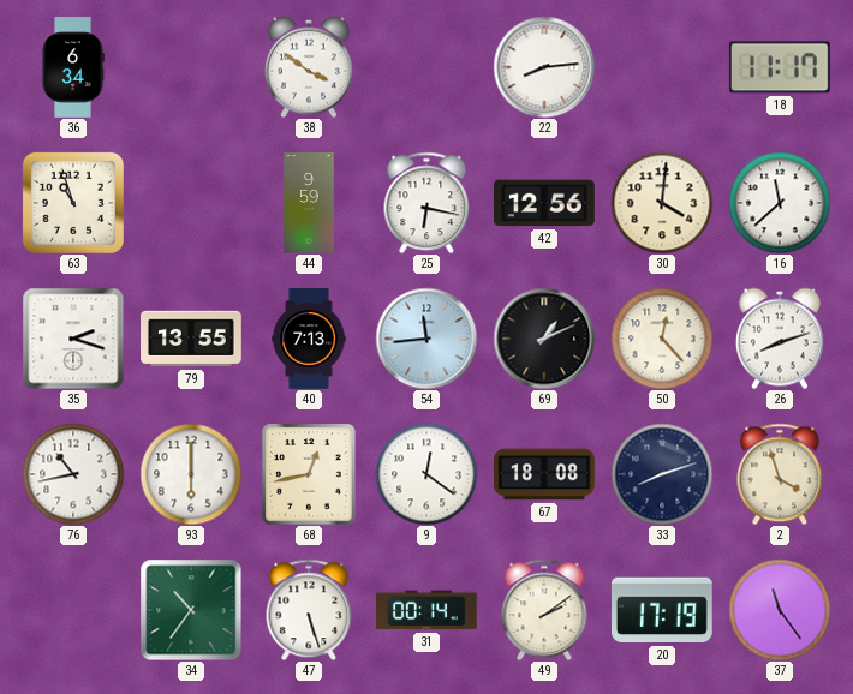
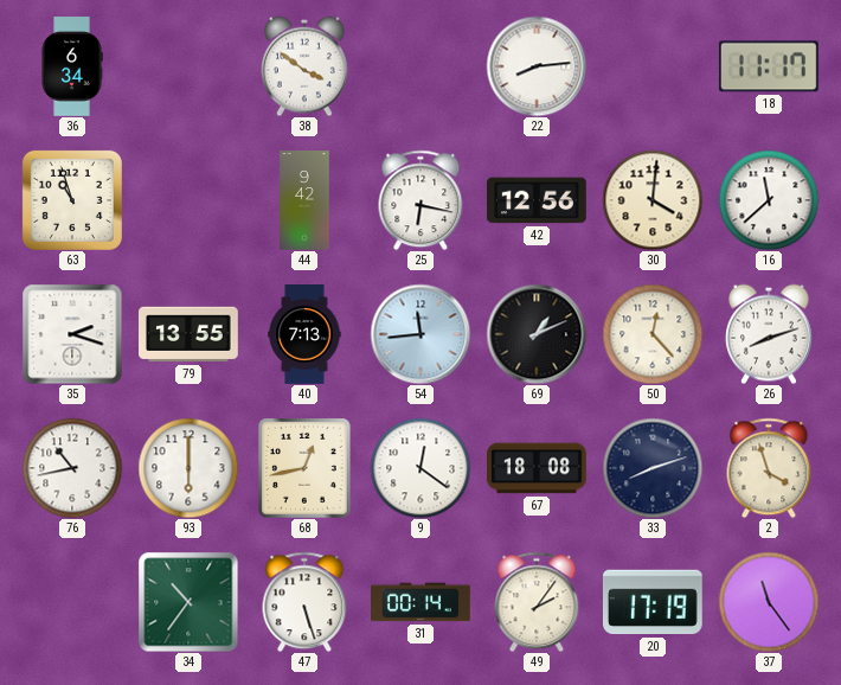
44: 9:59 -> 9:42
49: 2:09 -> 2:06
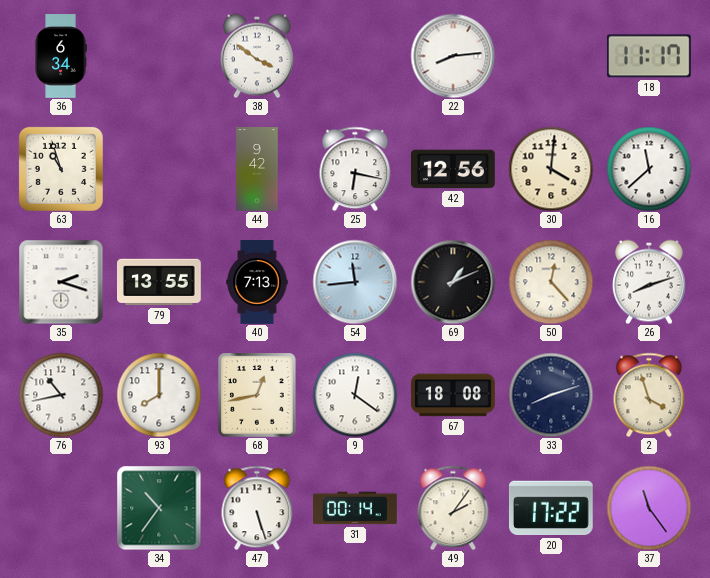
93: 6:00 -> 8:00
20: 17:19 -> 17:22
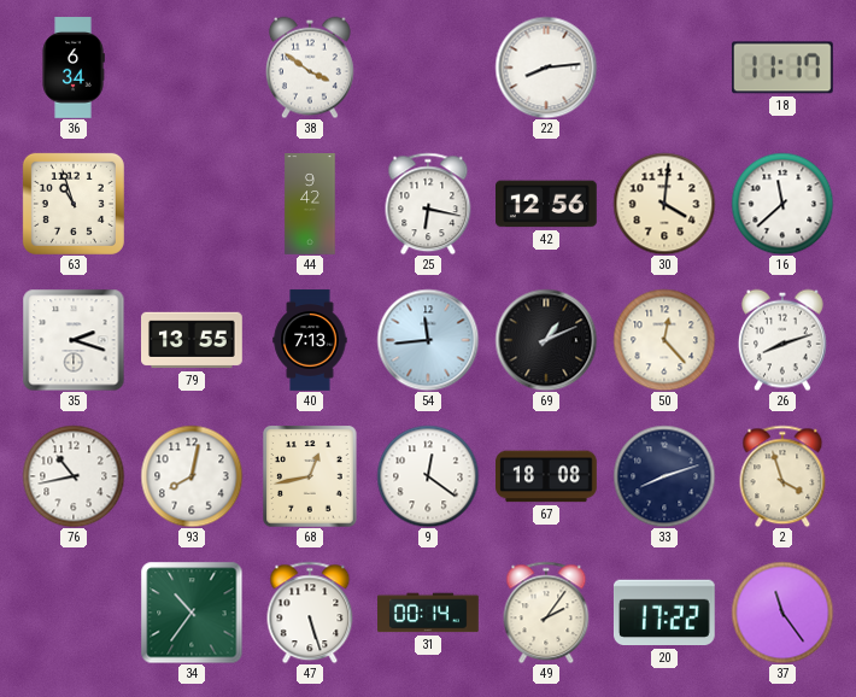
93: 8:00 -> 8:02
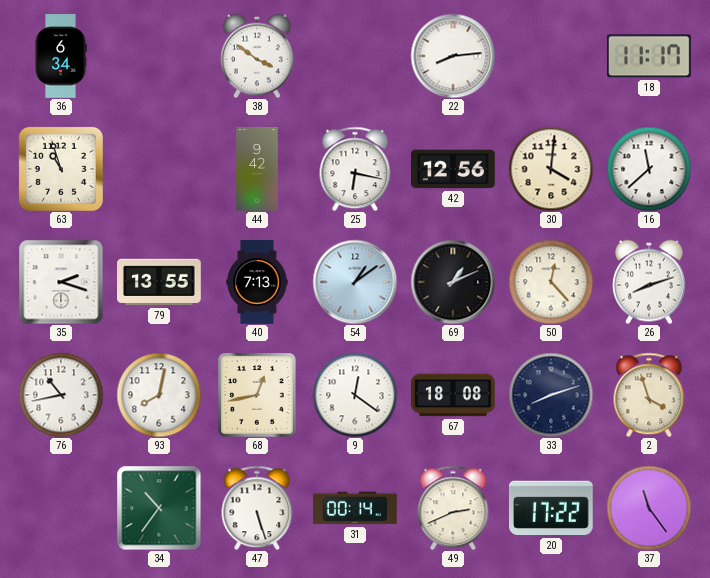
54: 11:44 -> 1:09
49: 2:06 -> 2:41
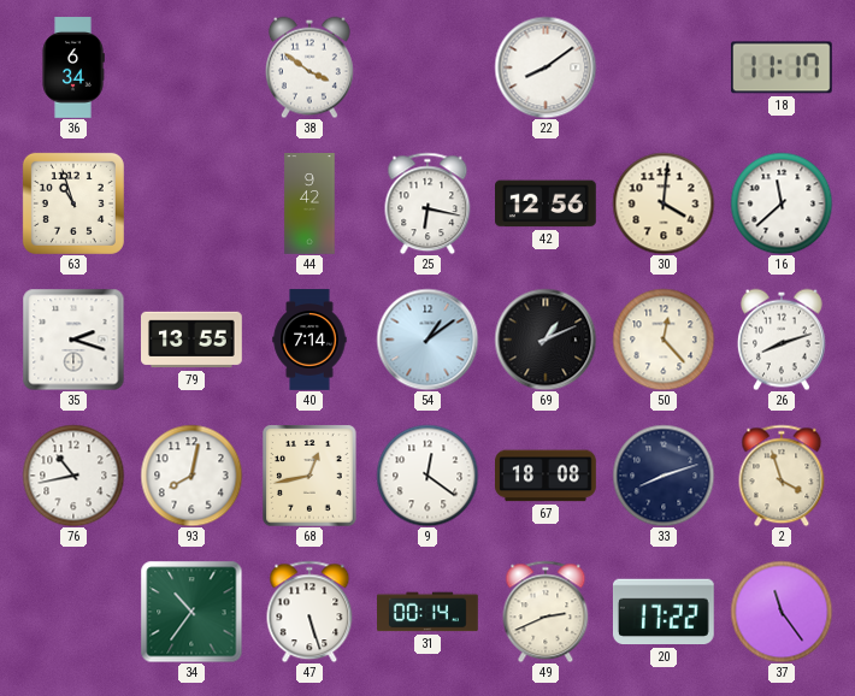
22: 8:14 -> 8:09
40: 7:13 -> 7:14
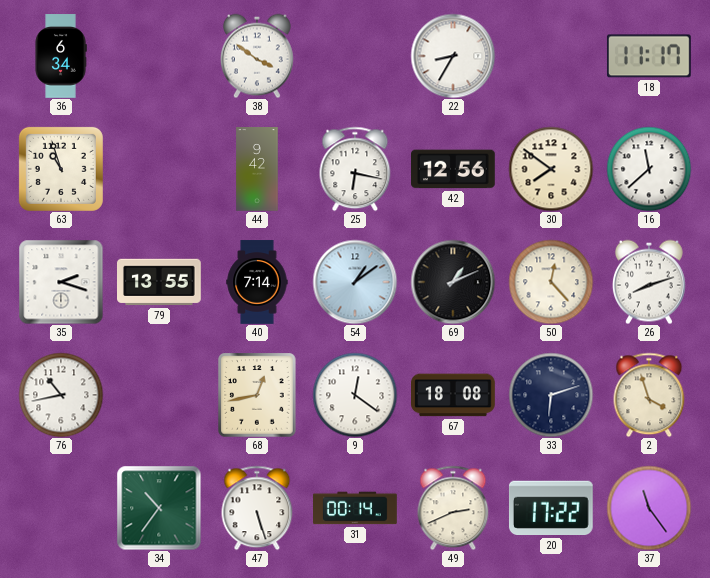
22: 8:09 -> 8:35
30: 4:01 -> 7:51
93: 8:02 -> none
33: 8:12 -> 6:12
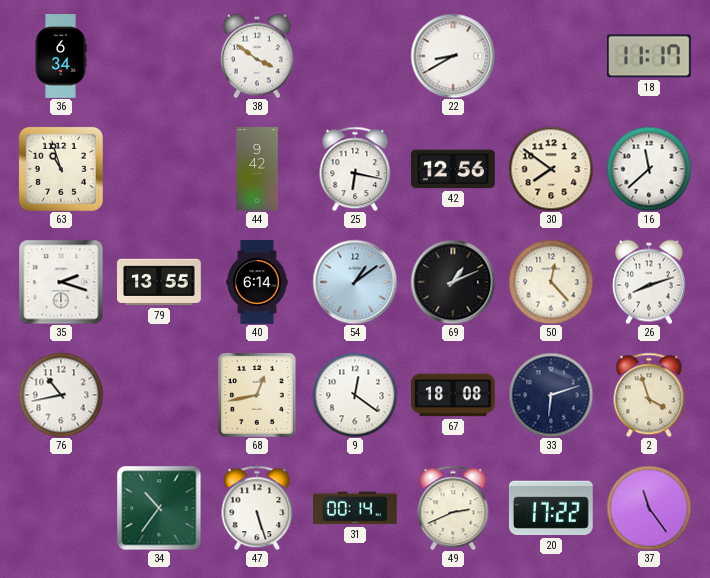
22: 8:35 -> 8:40
40: 7:14 -> 6:14
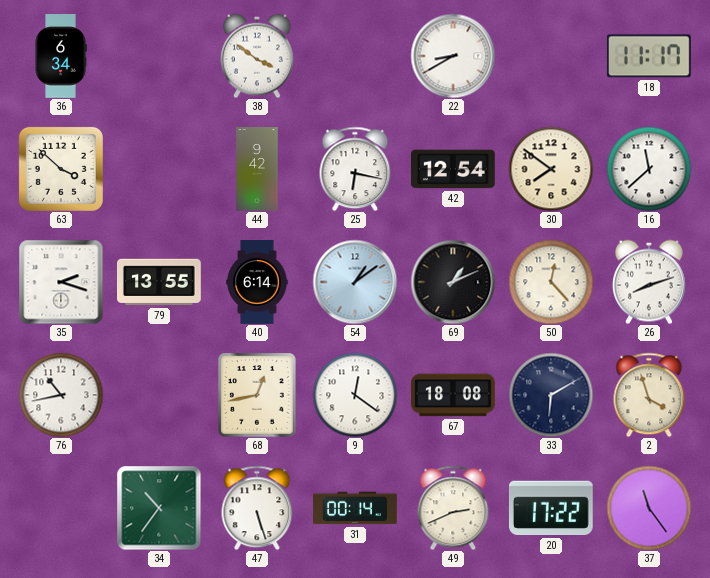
63: 10:57 -> 3:52
42: 12:56 -> 12:54
33: 6:12 -> 6:10
